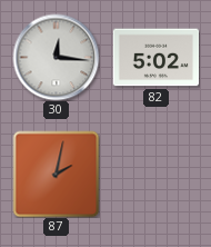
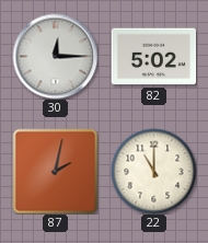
30: 12:16 -> 12:15
22: none -> 11:00
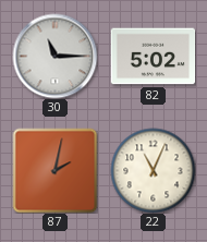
30: 12:15 -> 11:15
22: 11:00 -> 11:04
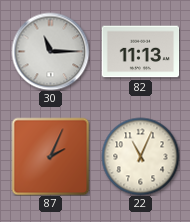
82: 5:02 -> 11:13
87: 2:02 -> 2:04
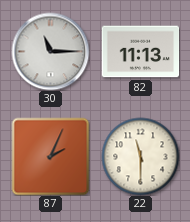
22: 11:04 -> 11:30
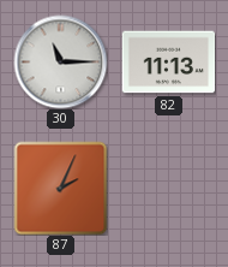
22: 11:30 -> none
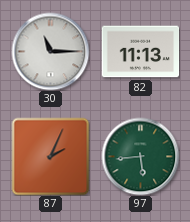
97: none -> 5:44
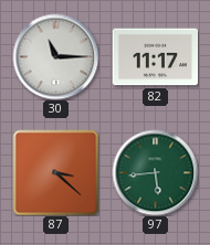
82: 11:13 -> 11:17
87: 2:04 -> 3:22
